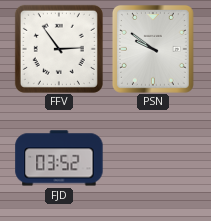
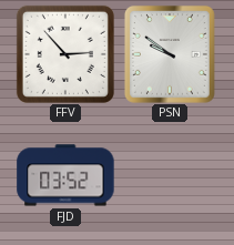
FFV: 2:54 -> 2:53
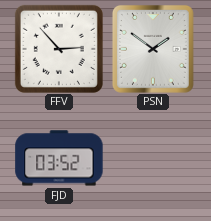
PSN: 9:51 -> 1:51
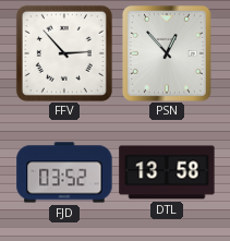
PSN: 1:51 -> 12:53
DTL: none -> 13:58
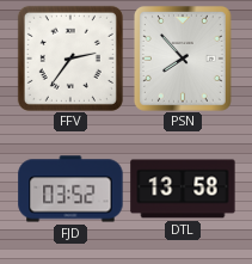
FFV: 2:53 -> 2:36
PSN: 12:53 -> 7:53
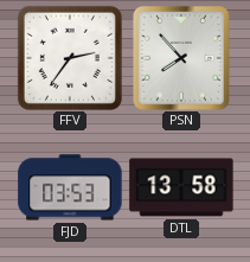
FJD: 03:52 -> 03:53
